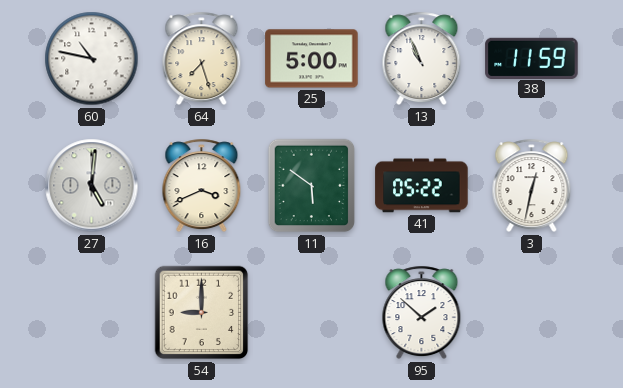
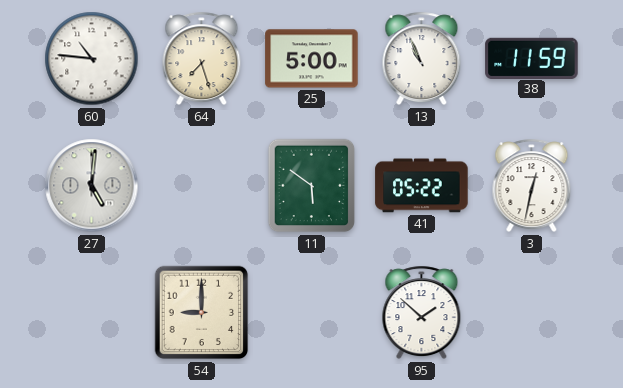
60: 10:47 -> 10:46
16: 3:41 -> none
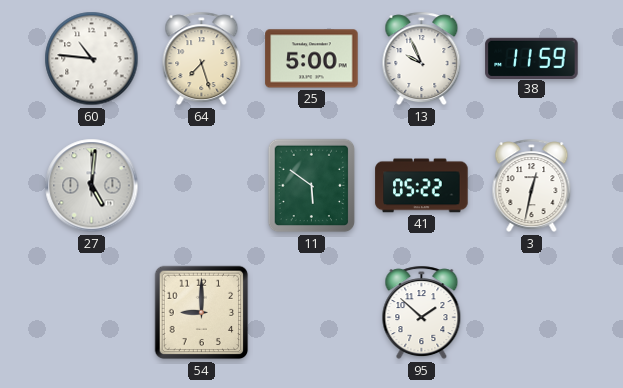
13: 10:56 -> 9:56
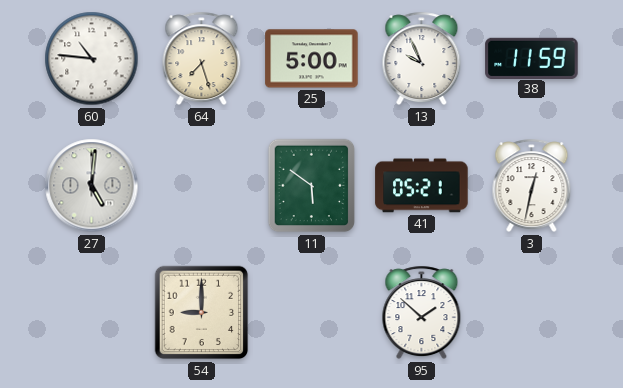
41: 05:22 -> 05:21
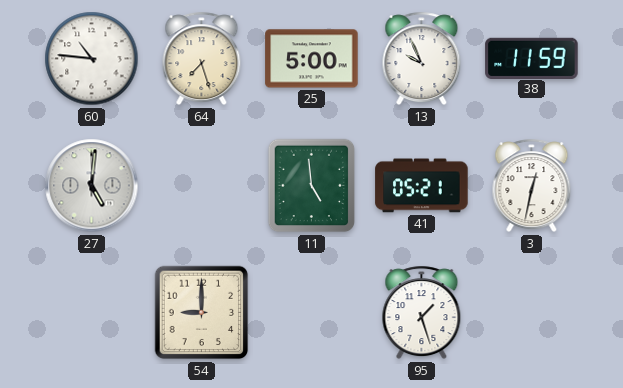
11: 5:51 -> 4:59
95: 1:52 -> 1:27
